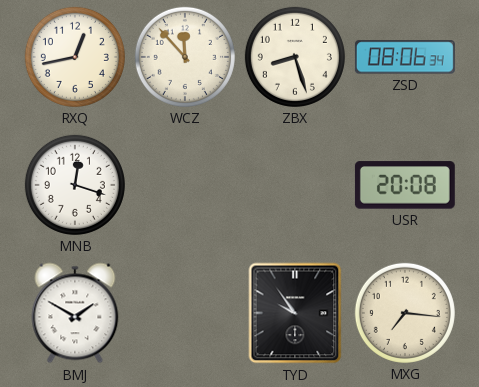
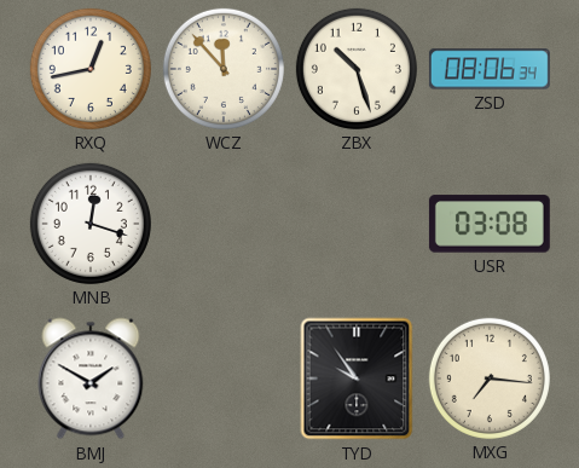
ZBX: 8:27 -> 10:27
USR: 20:08 -> 03:08
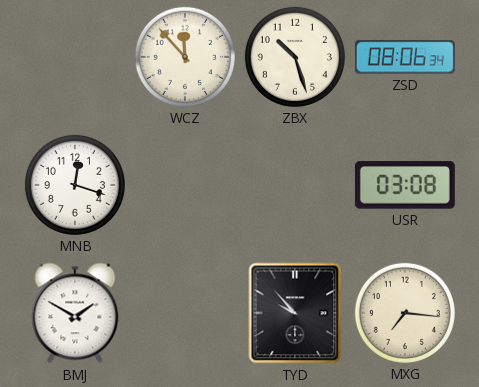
RXQ: 12:43 -> none
TYD: 9:54 -> 9:53
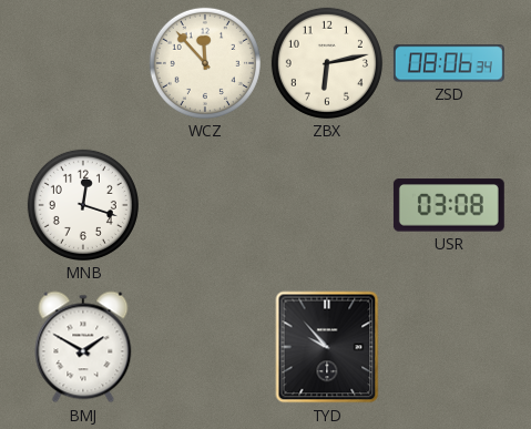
ZBX: 10:27 -> 6:13
MXG: 7:16 -> none
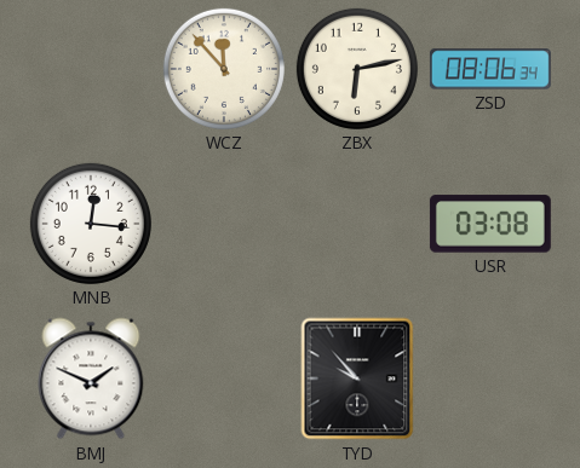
MNB: 12:18 -> 12:16
BMJ: 1:50 -> 1:49
